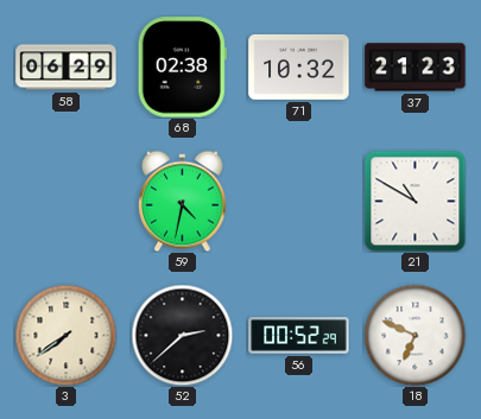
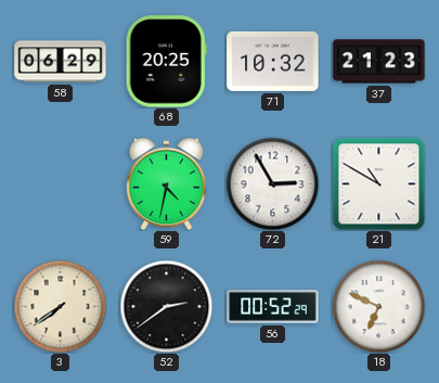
68: 02:38 -> 20:25
72: none -> 2:55
52: 2:38 -> 2:39
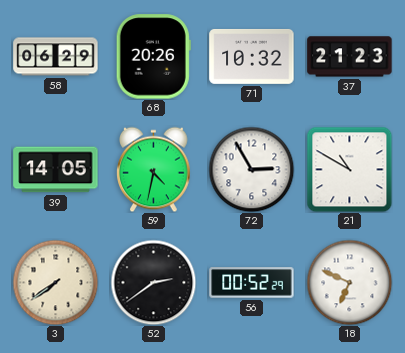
68: 20:25 -> 20:26
39: none -> 14:05
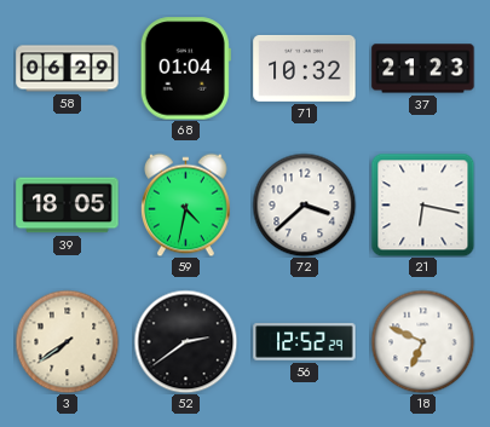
68: 20:26 -> 01:04
39: 14:05 -> 18:05
72: 2:55 -> 3:38
21: 10:50 -> 6:17
56: 00:52 -> 12:52
